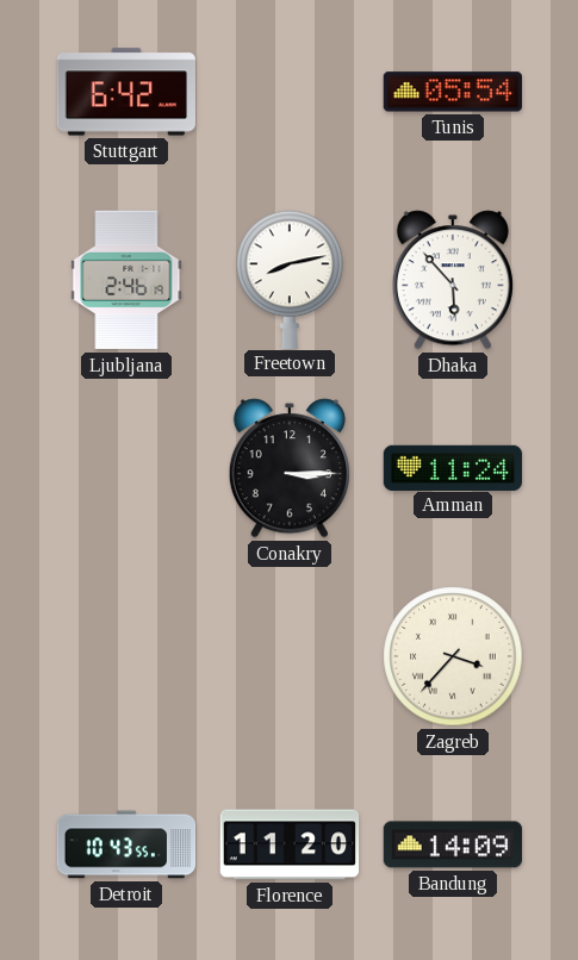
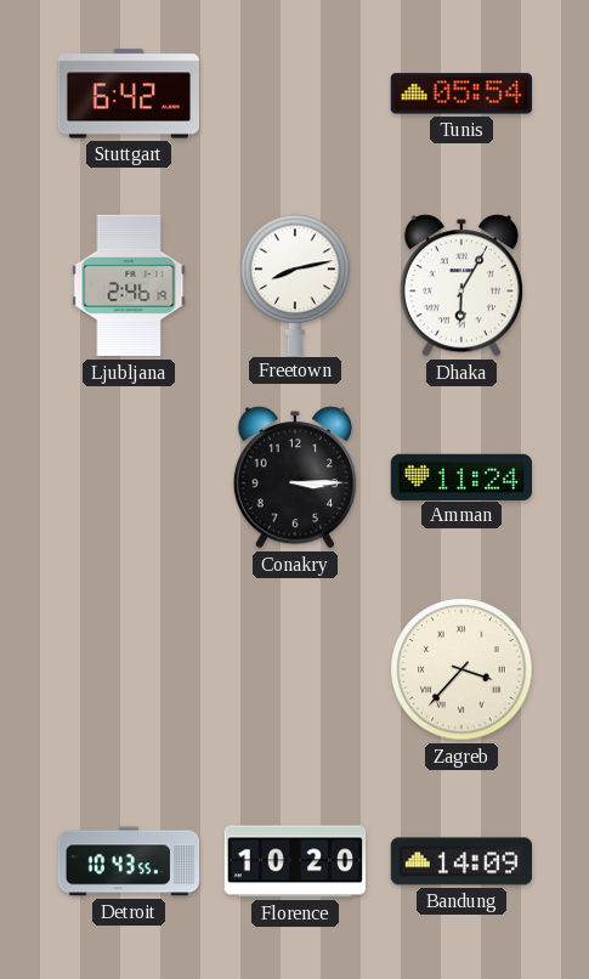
Dhaka: 5:53 -> 6:05
Florence: 11:20 -> 10:20
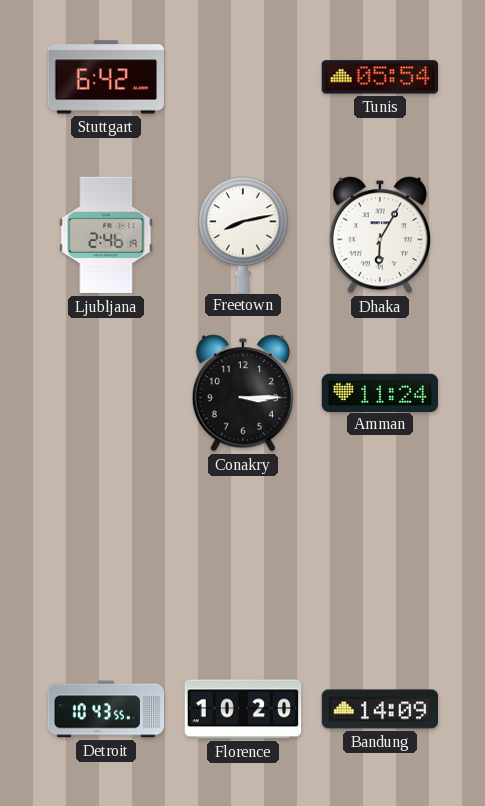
Zagreb: 3:37 -> none
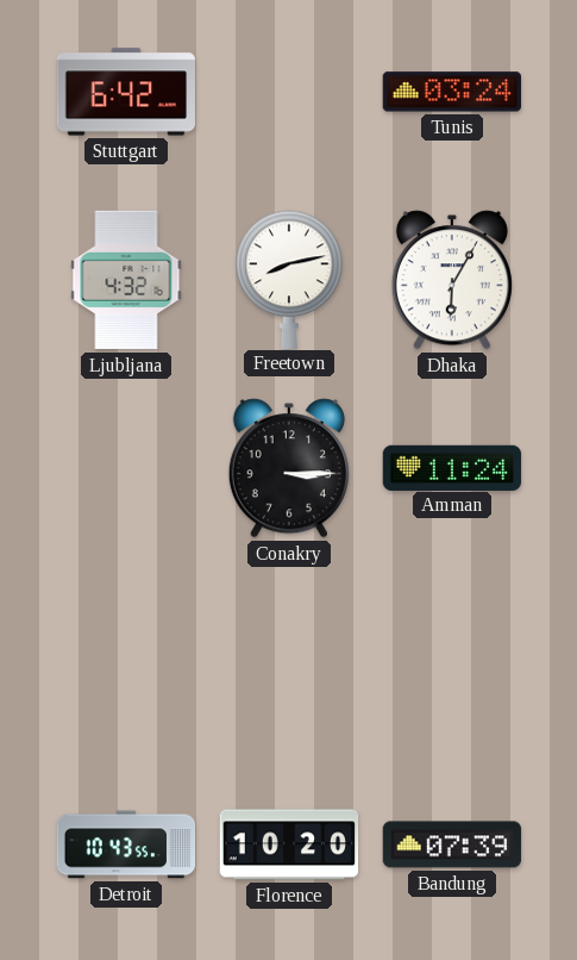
Tunis: 05:54 -> 03:24
Ljubljana: 2:46 -> 4:32
Bandung: 14:09 -> 07:39
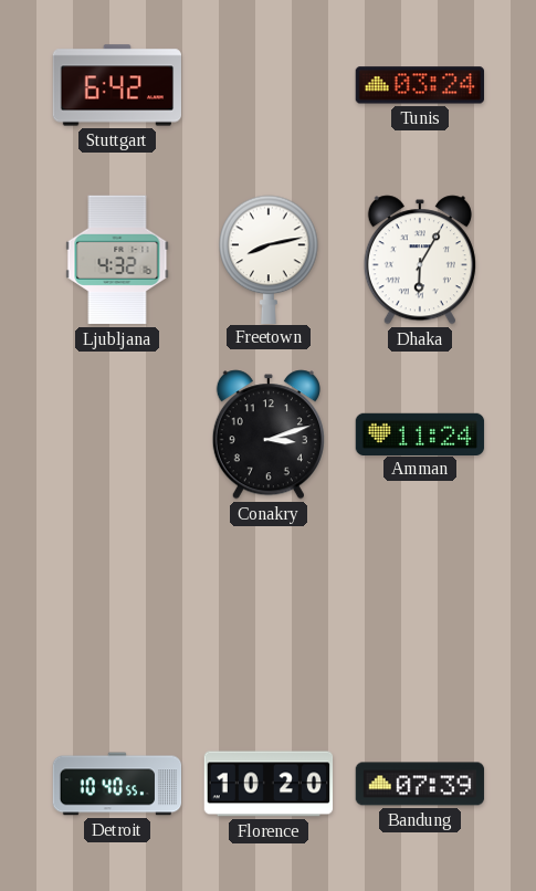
Conakry: 3:15 -> 3:12
Detroit: 10:43 -> 10:40
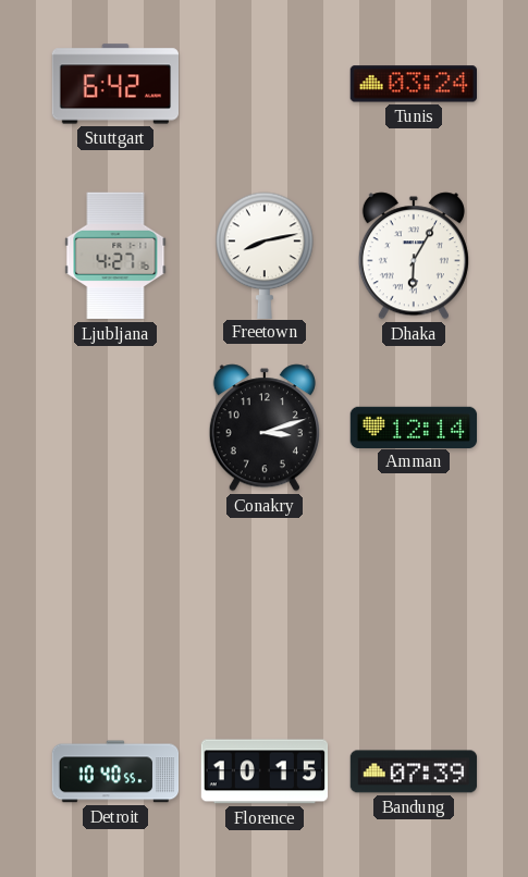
Ljubljana: 4:32 -> 4:27
Amman: 11:24 -> 12:14
Florence: 10:20 -> 10:15
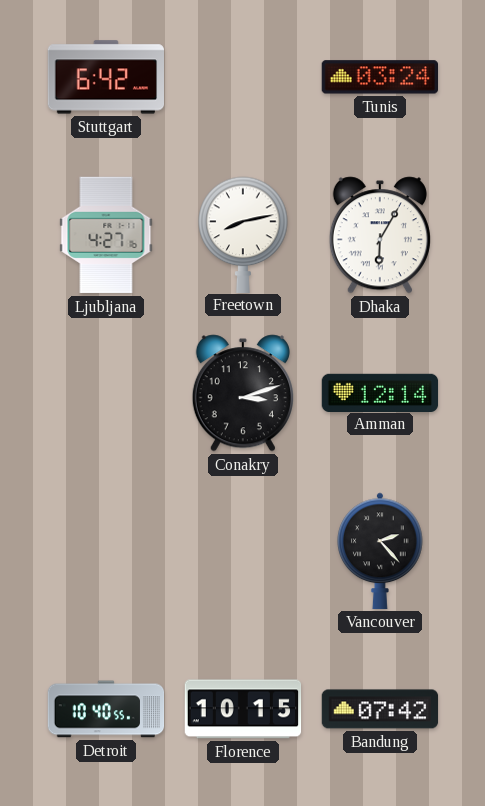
Vancouver: none -> 2:23
Bandung: 07:39 -> 07:42
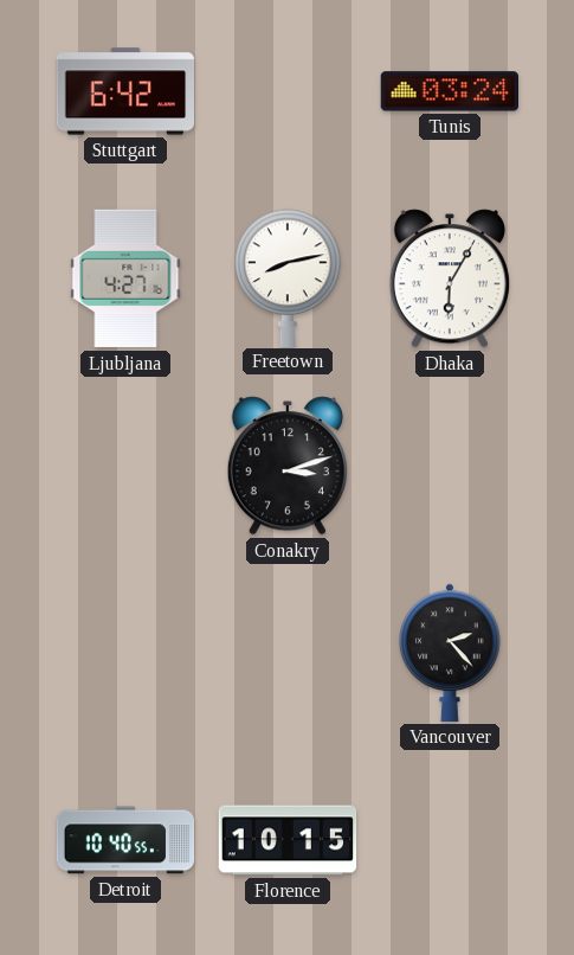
Amman: 12:14 -> none
Bandung: 07:42 -> none
